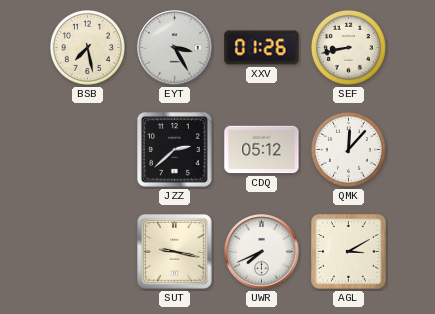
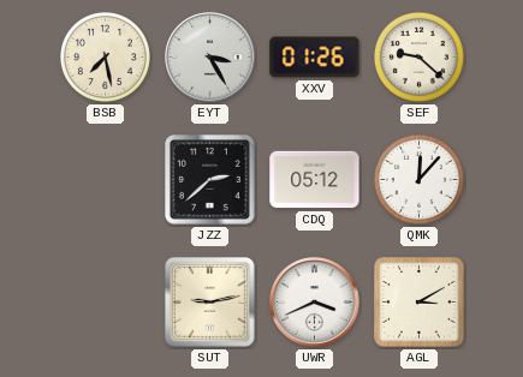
SEF: 8:43 -> 9:22
SUT: 9:17 -> 9:13
UWR: 7:41 -> 3:41
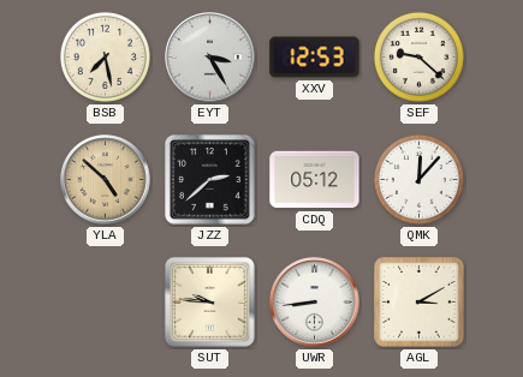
XXV: 01:26 -> 12:53
YLA: none -> 4:52
SUT: 9:13 -> 9:46
UWR: 3:41 -> 8:44
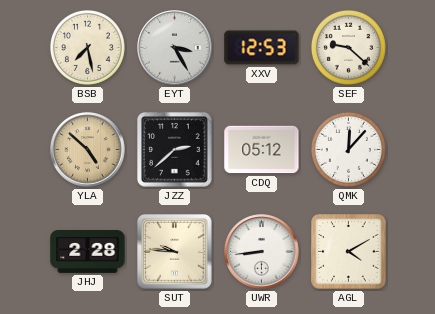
JHJ: none -> 2:28
AGL: 3:10 -> 4:10
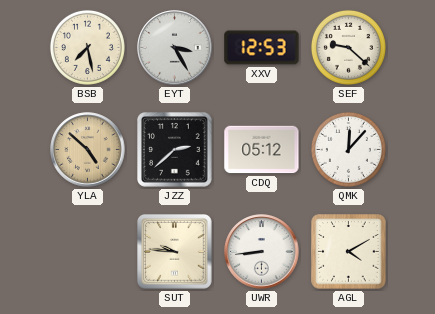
JHJ: 2:28 -> none
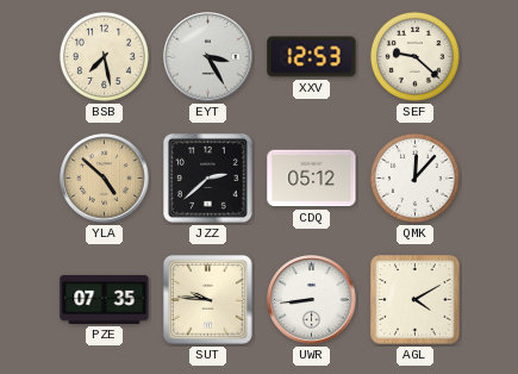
PZE: none -> 07:35
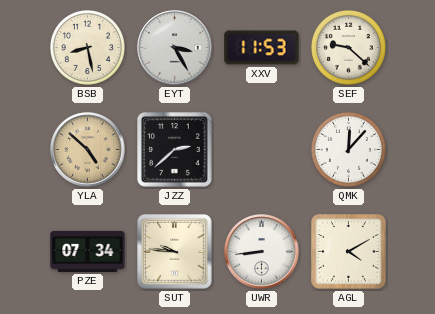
BSB: 7:28 -> 8:28
XXV: 12:53 -> 11:53
CDQ: 05:12 -> none
PZE: 07:35 -> 07:34
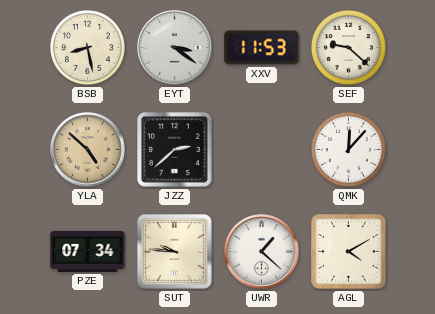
EYT: 3:25 -> 3:21
UWR: 8:44 -> 1:22
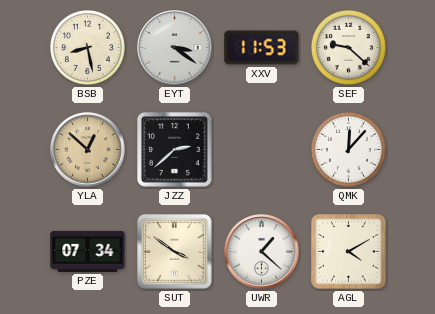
YLA: 4:52 -> 12:52
SUT: 9:46 -> 3:51
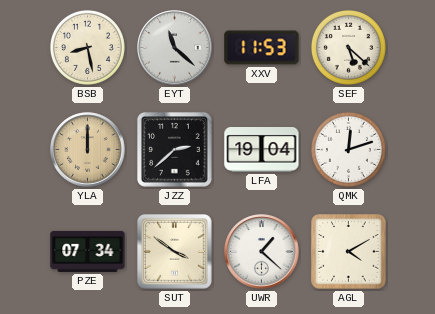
EYT: 3:21 -> 11:22
SEF: 9:22 -> 5:22
YLA: 12:52 -> 12:00
LFA: none -> 19:04
QMK: 12:07 -> 12:12
